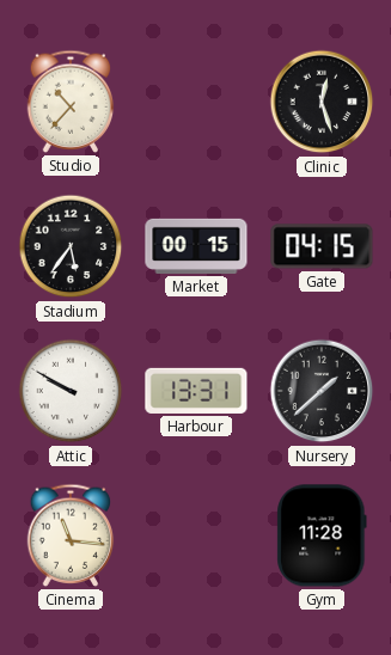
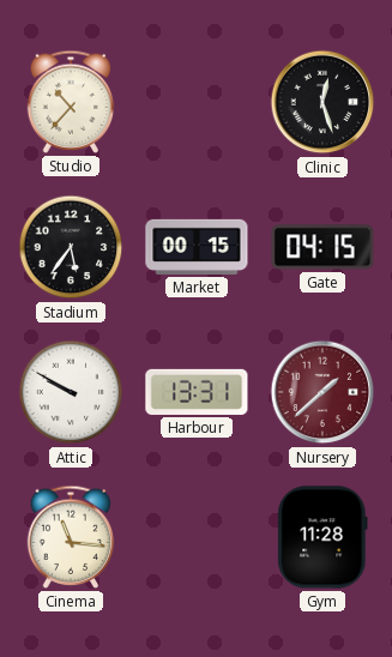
Nursery dial: black -> burgundy
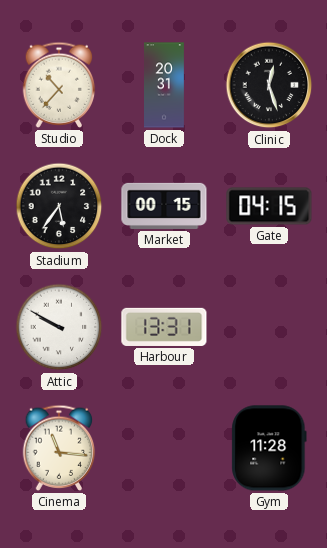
Dock: none -> 20:31
Nursery: 1:38 -> none
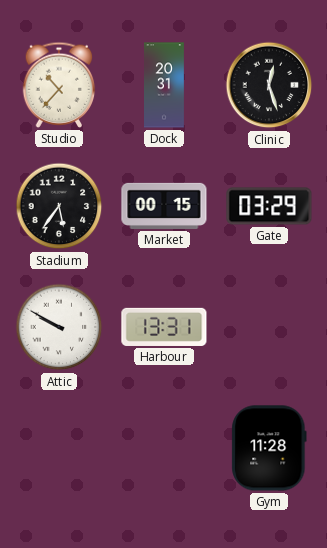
Gate: 04:15 -> 03:29
Cinema: 11:16 -> none
